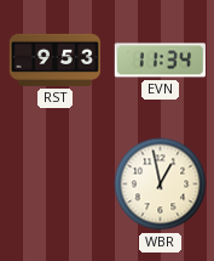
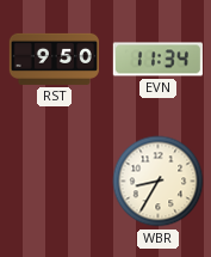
RST: 9:53 -> 9:50
WBR: 12:58 -> 8:35
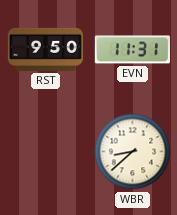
EVN: 11:34 -> 11:31
WBR: 8:35 -> 8:38
